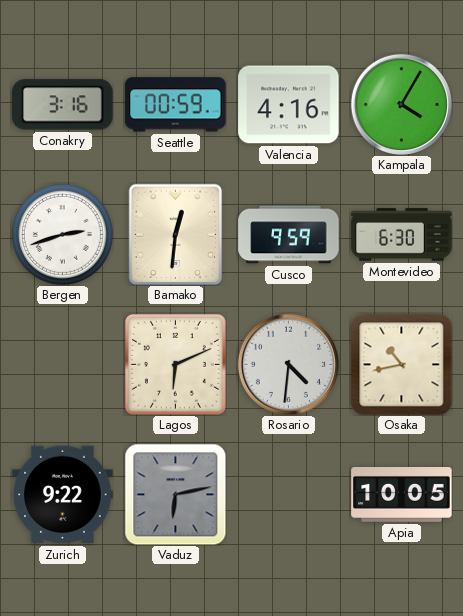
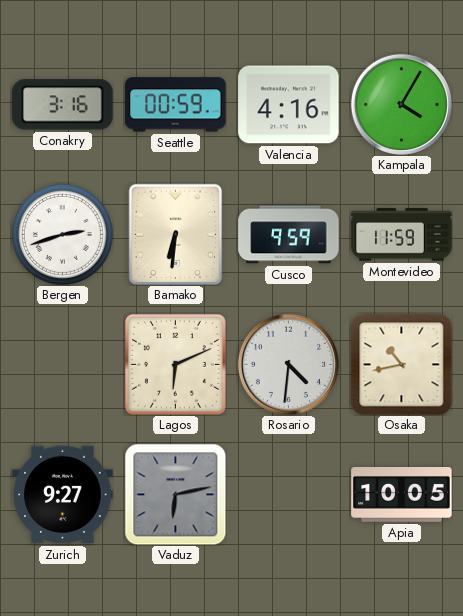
Bamako: 12:31 -> 6:31
Montevideo: 6:30 -> 11:59
Zurich: 9:22 -> 9:27
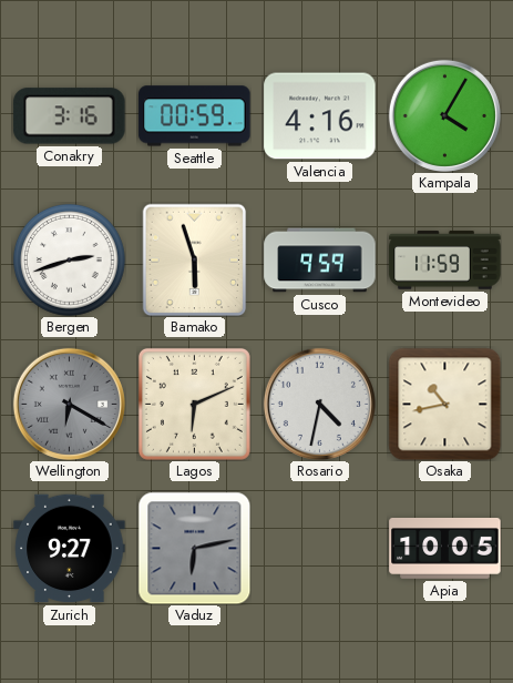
Bamako: 6:31 -> 5:57
Wellington: none -> 6:20
Rosario: 4:31 -> 4:32
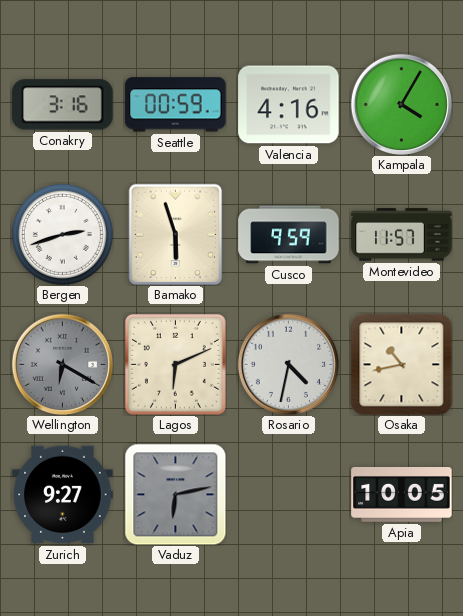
Montevideo: 11:59 -> 11:57
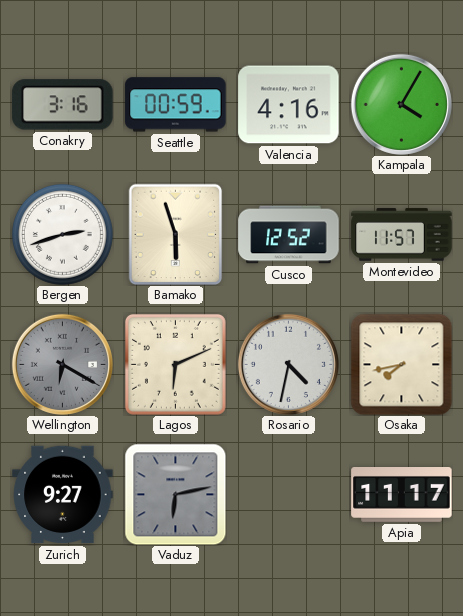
Cusco: 9:59 -> 12:52
Osaka: 10:43 -> 7:43
Apia: 10:05 -> 11:17
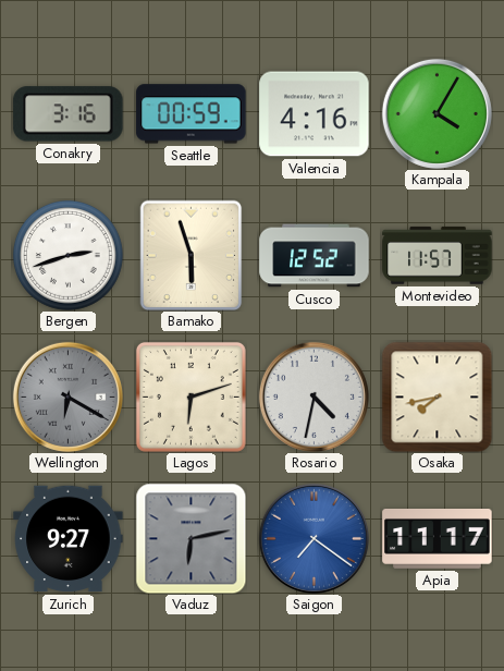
Lagos: 6:11 -> 6:12
Saigon: none -> 7:21
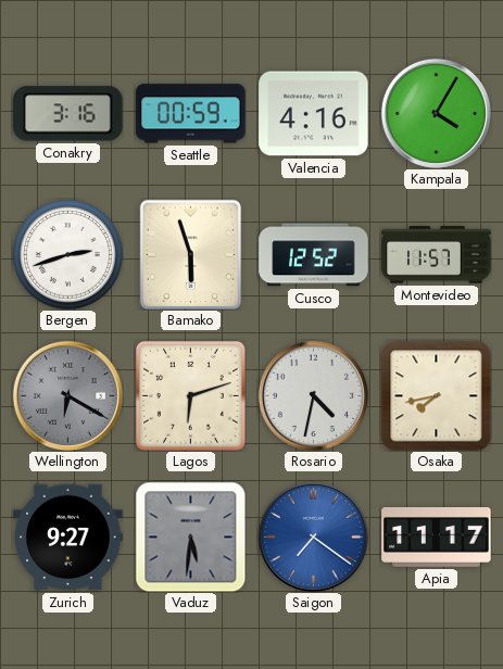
Vaduz: 6:13 -> 5:31
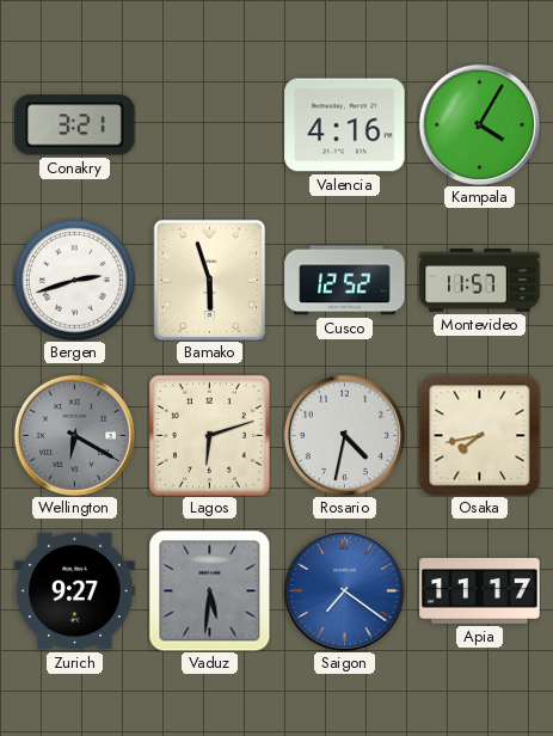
Conakry: 3:16 -> 3:21
Seattle: 00:59 -> none
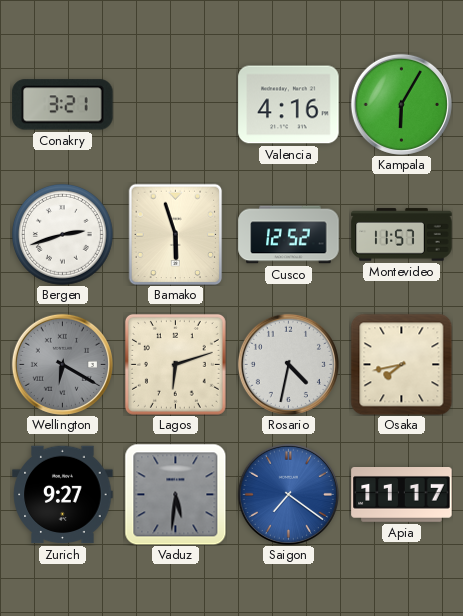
Kampala: 4:05 -> 6:05
